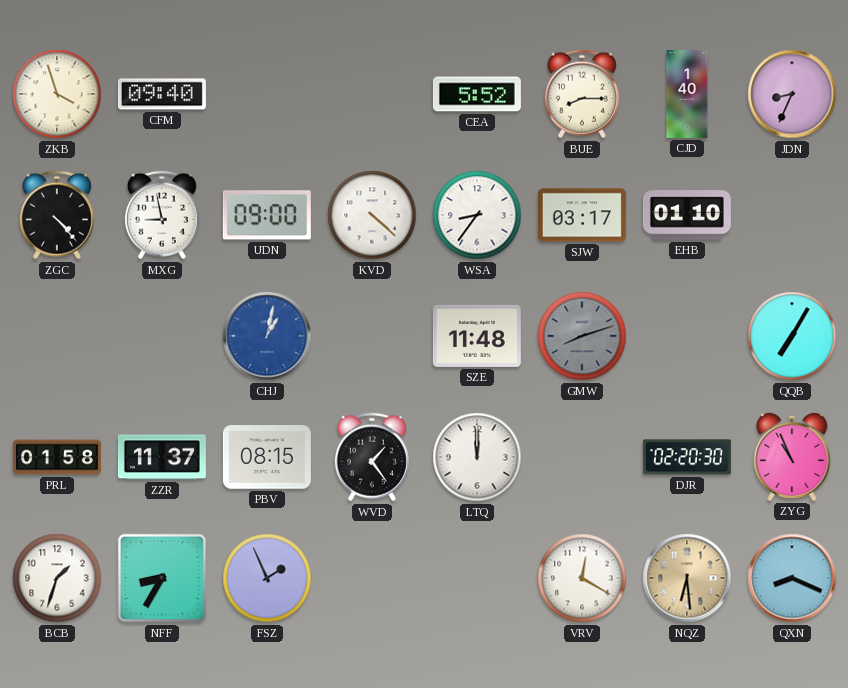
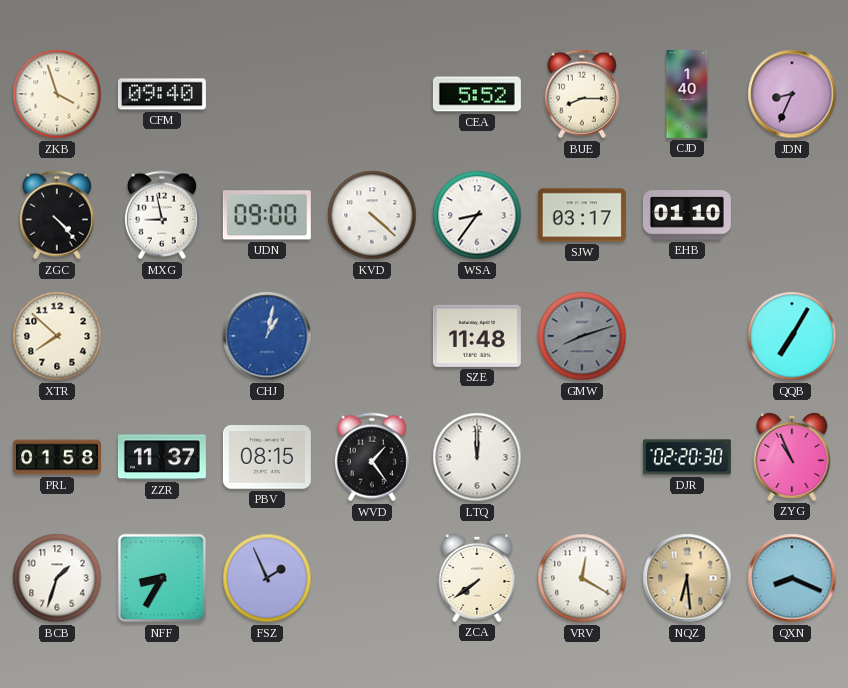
XTR: none -> 7:52
ZCA: none -> 7:39
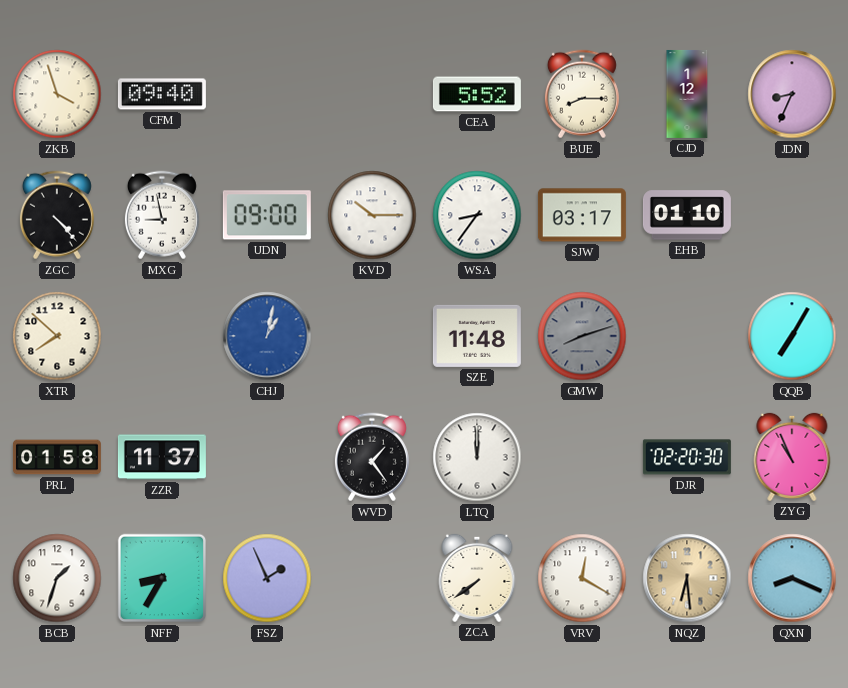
CJD: 1:40 -> 1:12
KVD: 4:22 -> 10:15
PBV: 08:15 -> none
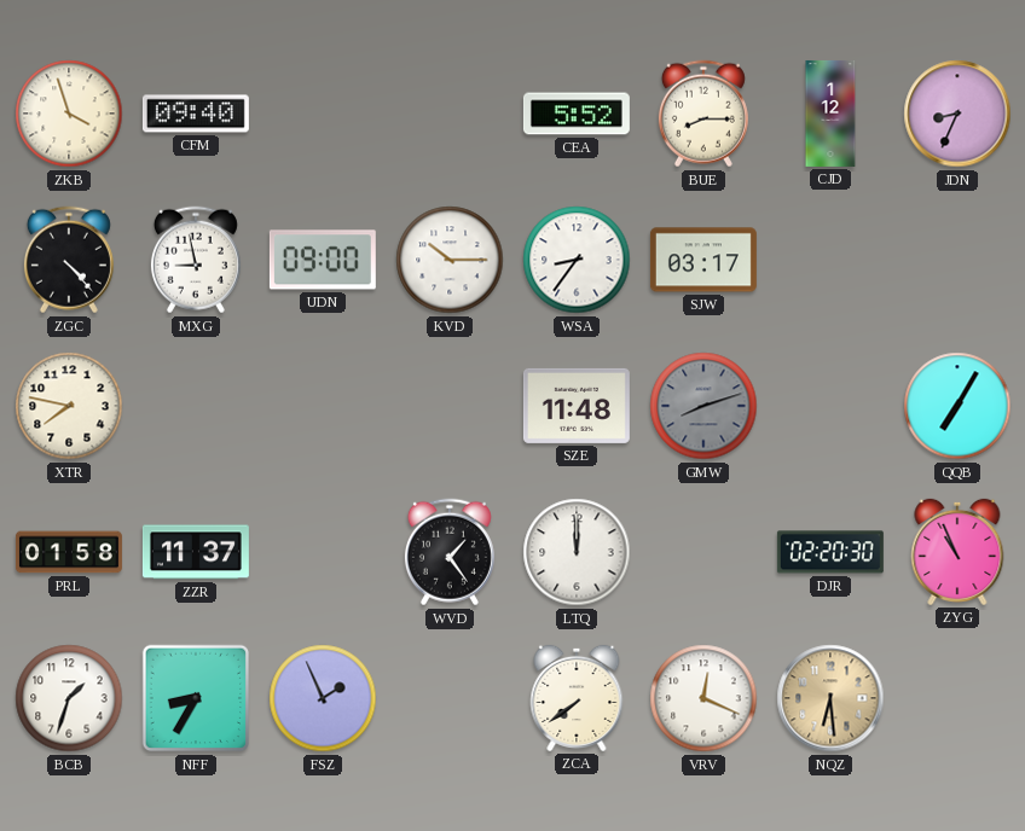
EHB: 01:10 -> none
XTR: 7:52 -> 7:47
CHJ: 1:02 -> none
VRV: 12:20 -> 12:19
QXN: 8:19 -> none
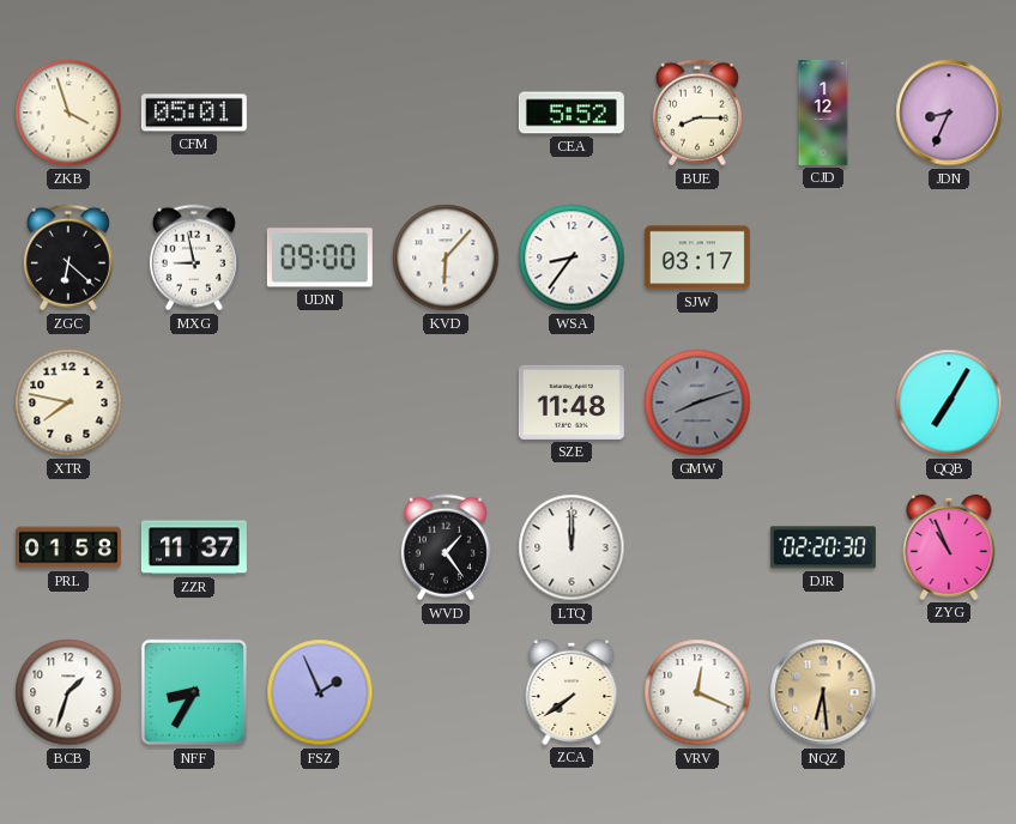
CFM: 09:40 -> 05:01
ZGC: 4:23 -> 6:22
KVD: 10:15 -> 6:07
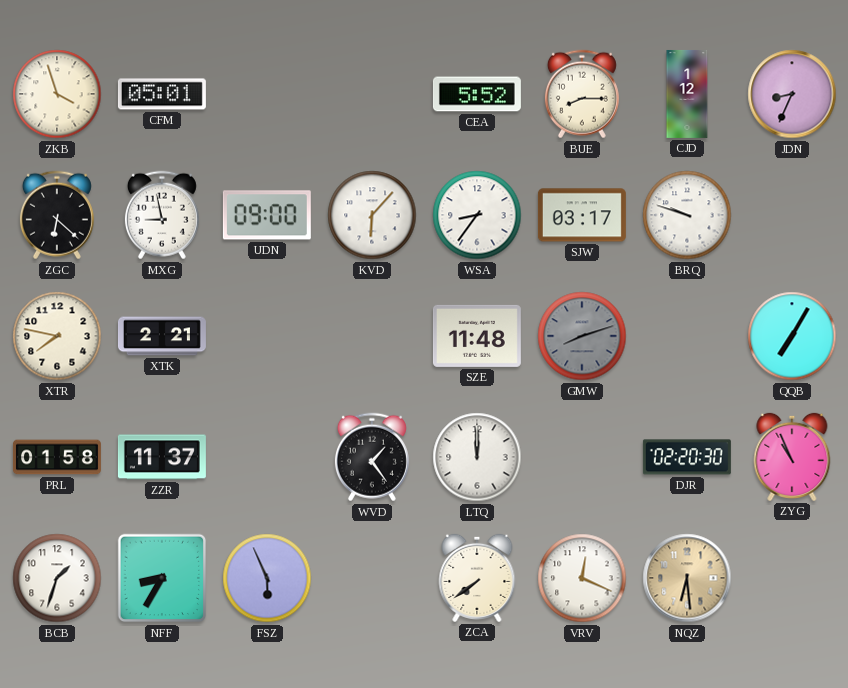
BRQ: none -> 9:48
XTK: none -> 2:21
FSZ: 1:56 -> 5:56
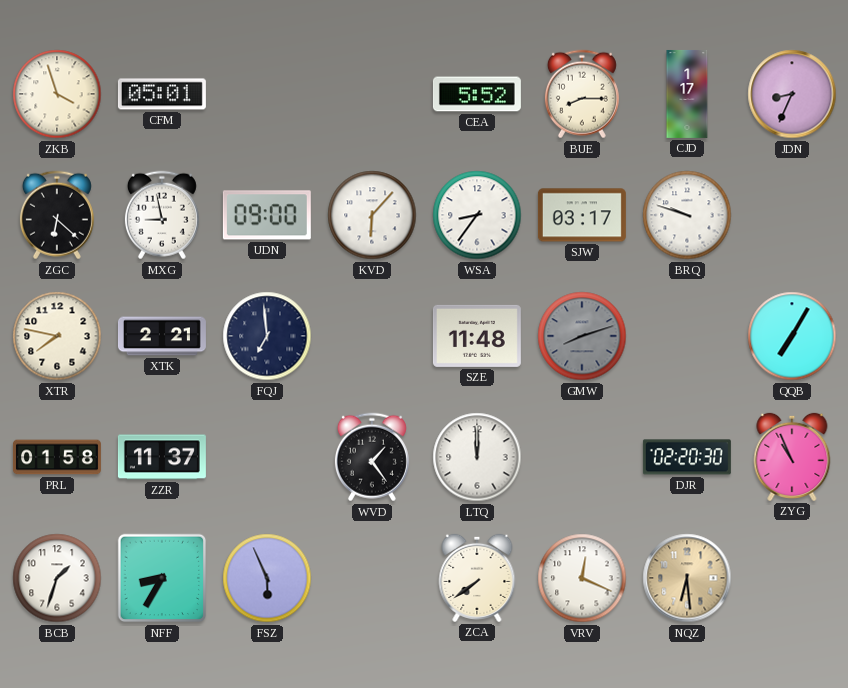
CJD: 1:12 -> 1:17
FQJ: none -> 6:59
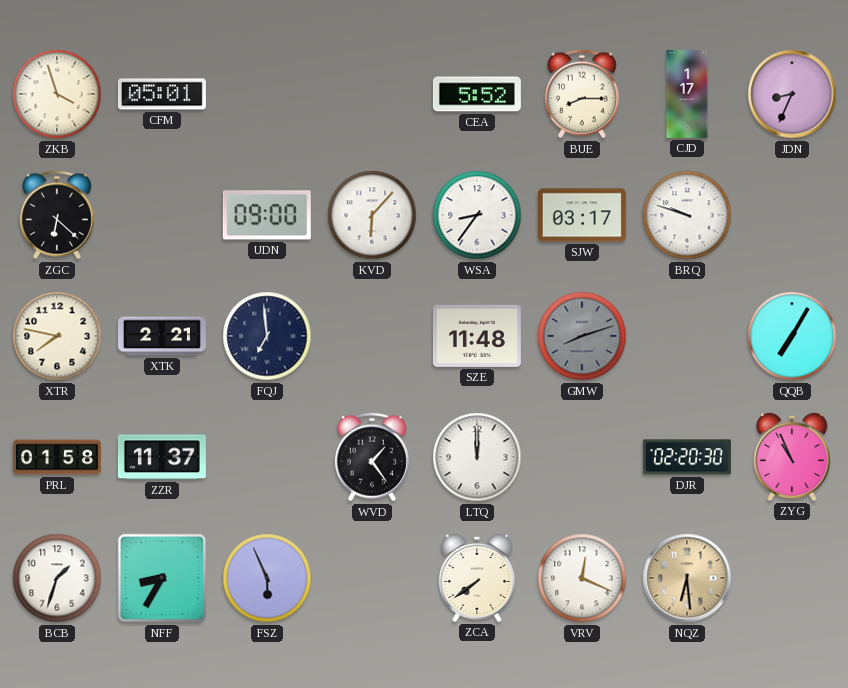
MXG: 8:58 -> none
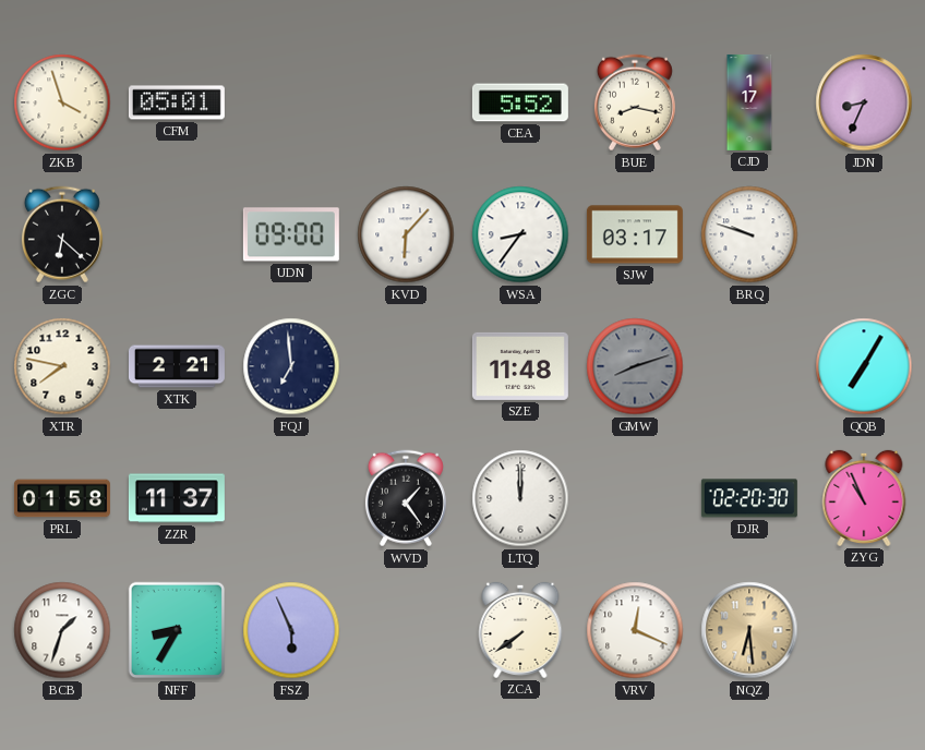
BUE: 8:15 -> 8:17
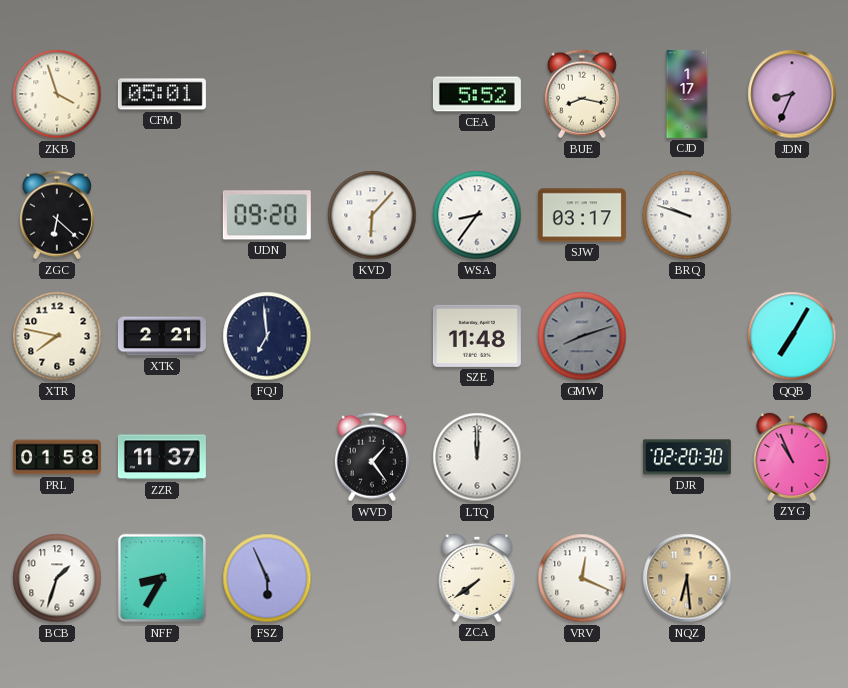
UDN: 09:00 -> 09:20
